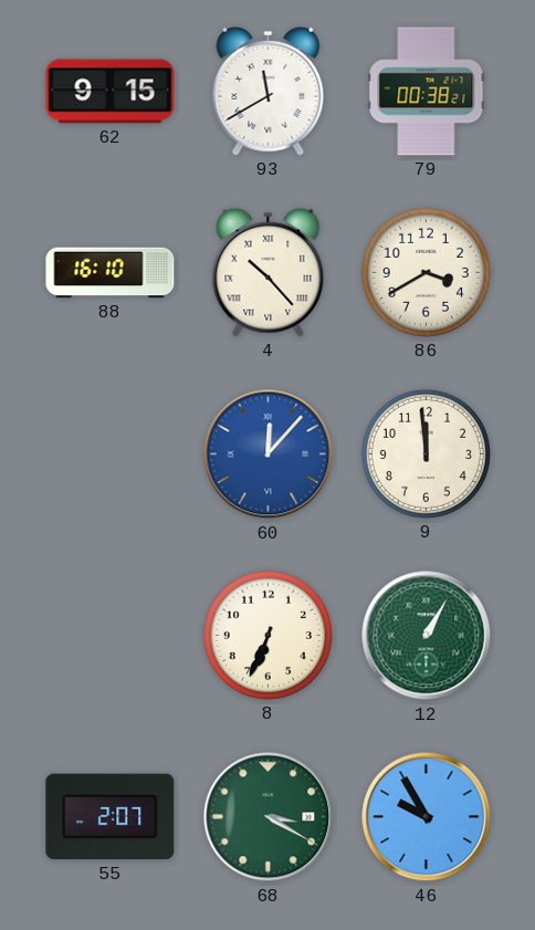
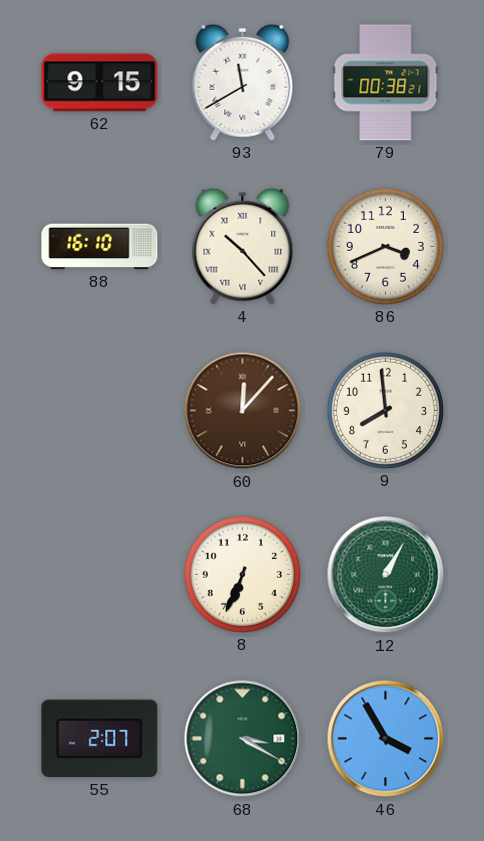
86: 3:40 -> 3:41
60 dial: blue -> brown
9: 11:59 -> 7:59
46: 9:55 -> 3:55
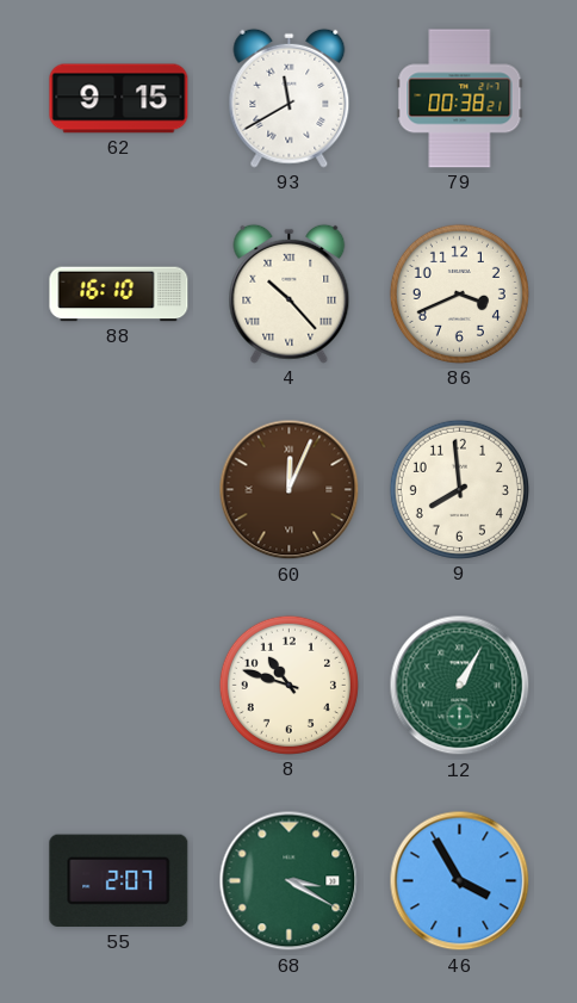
60: 12:07 -> 12:04
8: 6:34 -> 10:48
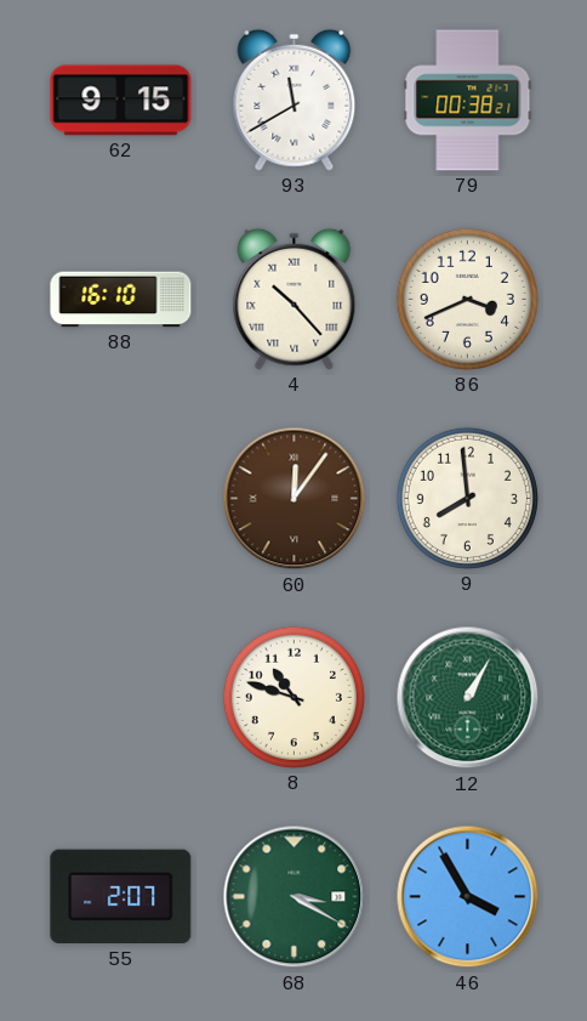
60: 12:04 -> 12:06
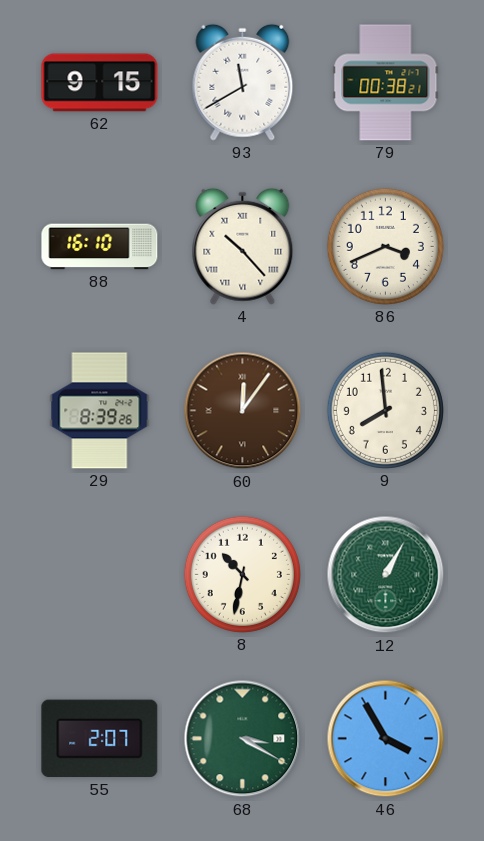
29: none -> 8:39
8: 10:48 -> 10:32
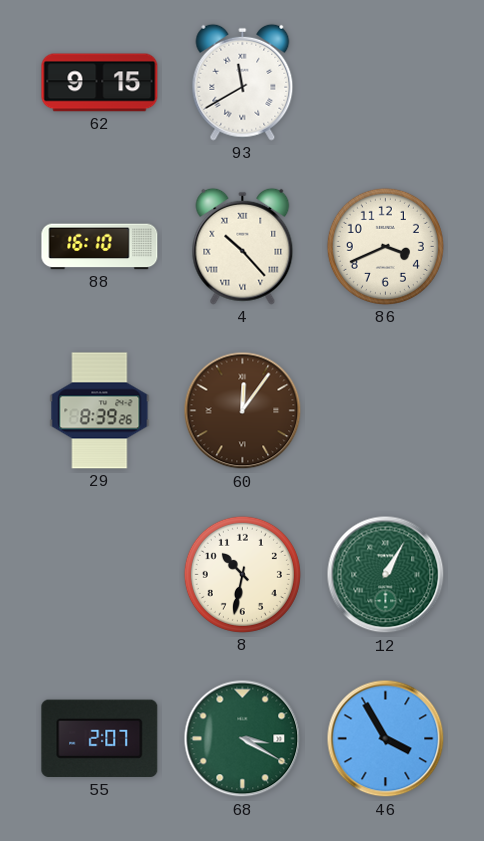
79: 00:38 -> none
9: 7:59 -> none
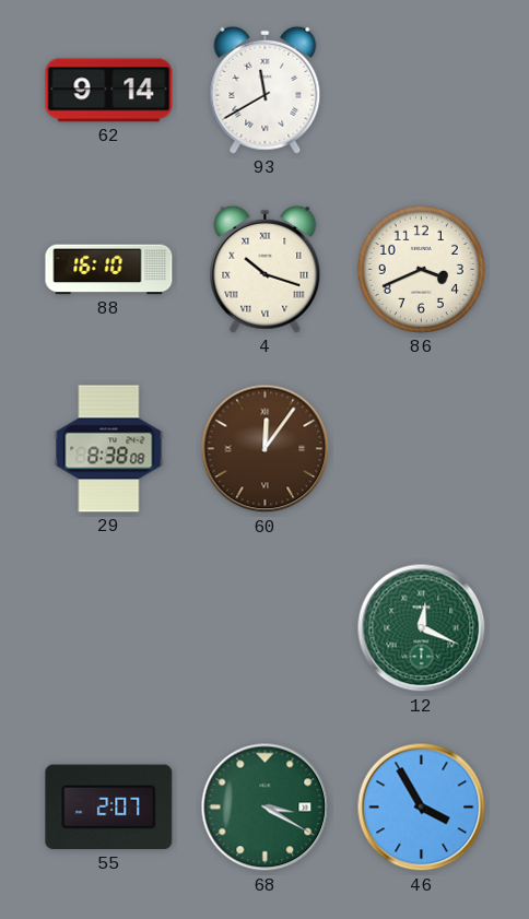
62: 9:15 -> 9:14
4: 10:23 -> 10:18
29: 8:39 -> 8:38
8: 10:32 -> none
12: 1:05 -> 12:19
